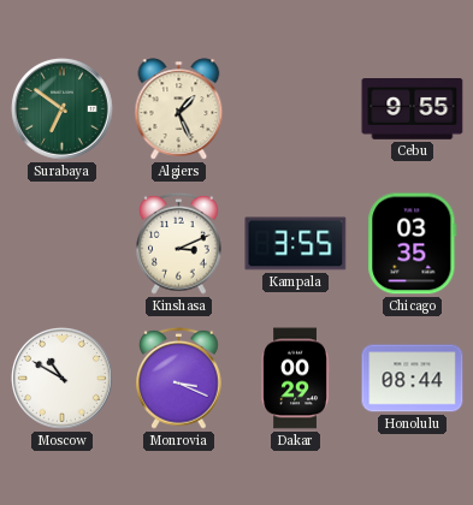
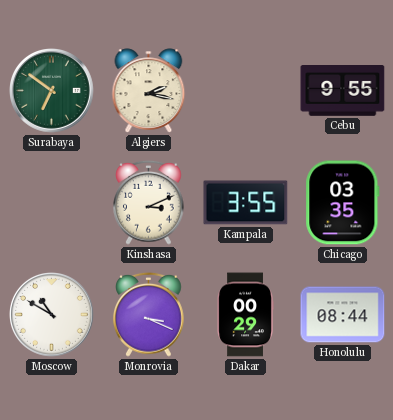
Algiers: 1:26 -> 2:17
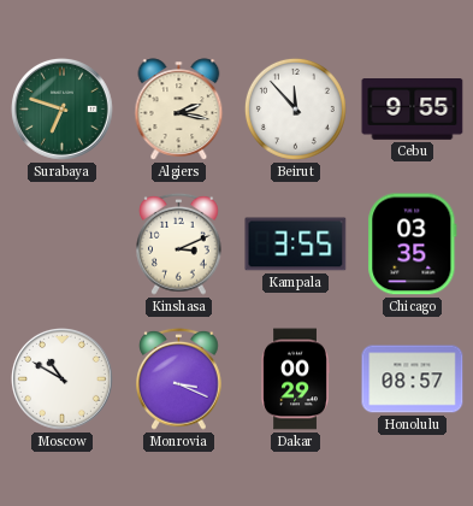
Surabaya: 6:51 -> 6:48
Beirut: none -> 11:53
Honolulu: 08:44 -> 08:57
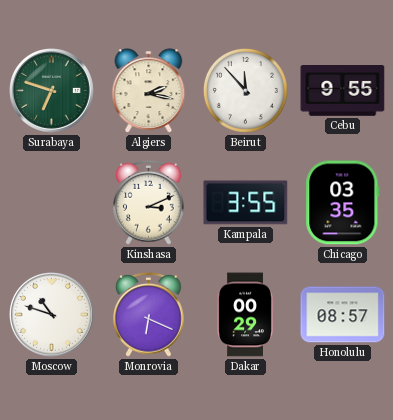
Moscow: 10:50 -> 10:48
Monrovia: 3:19 -> 6:19
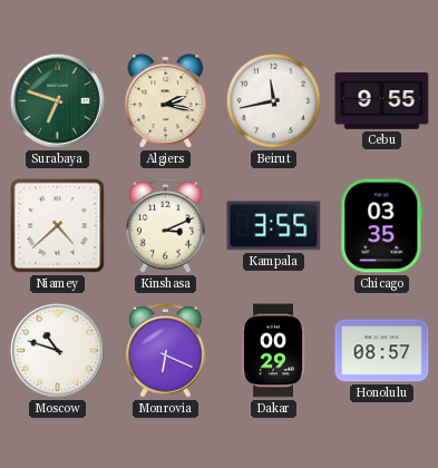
Beirut: 11:53 -> 11:43
Niamey: none -> 4:38
